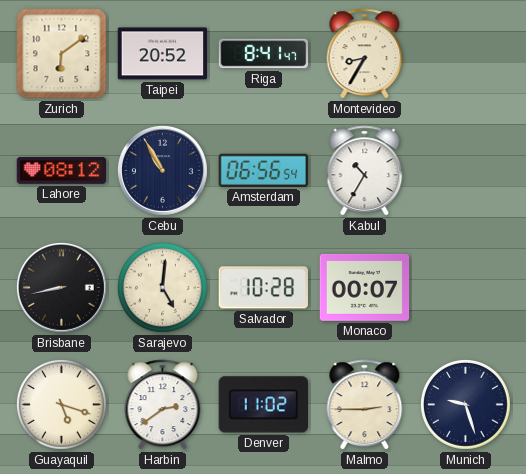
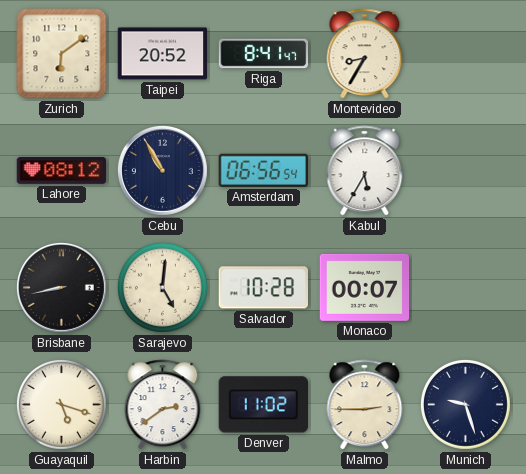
Kabul: 10:35 -> 5:35
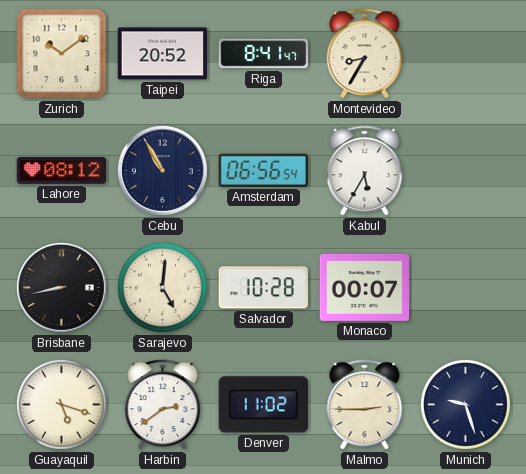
Zurich: 6:09 -> 10:09
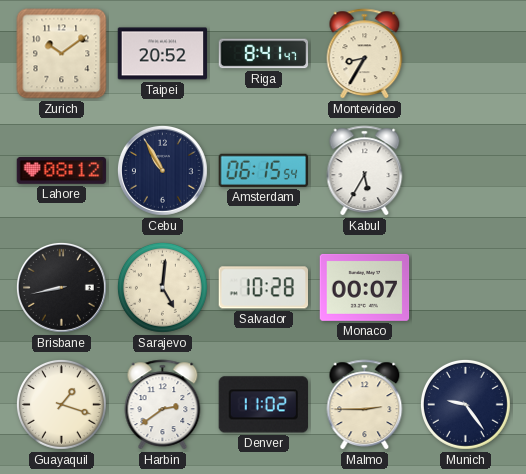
Amsterdam: 06:56 -> 06:15
Guayaquil: 5:18 -> 1:18
Munich: 9:27 -> 9:24
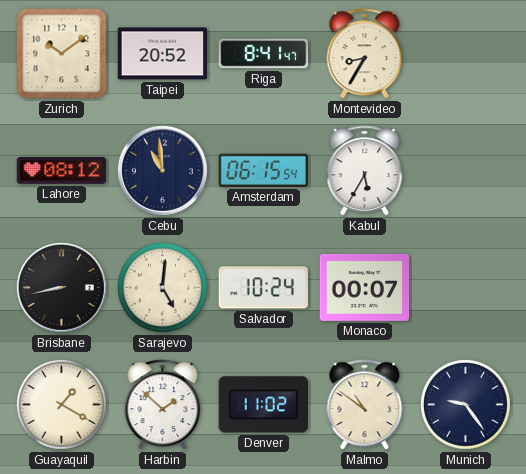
Cebu: 10:55 -> 10:59
Salvador: 10:28 -> 10:24
Guayaquil: 1:18 -> 1:20
Harbin: 2:39 -> 1:52
Malmo: 2:45 -> 10:51
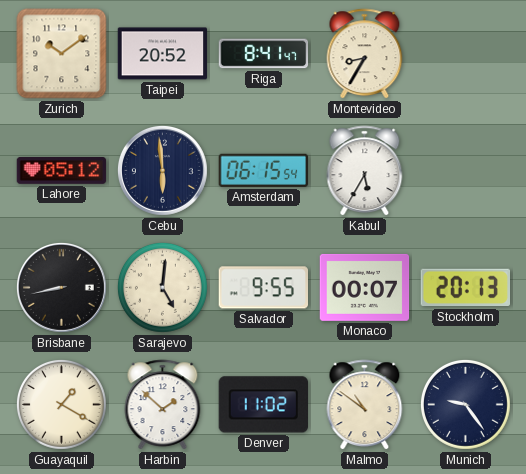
Lahore: 08:12 -> 05:12
Cebu: 10:59 -> 5:59
Salvador: 10:24 -> 9:55
Stockholm: none -> 20:13
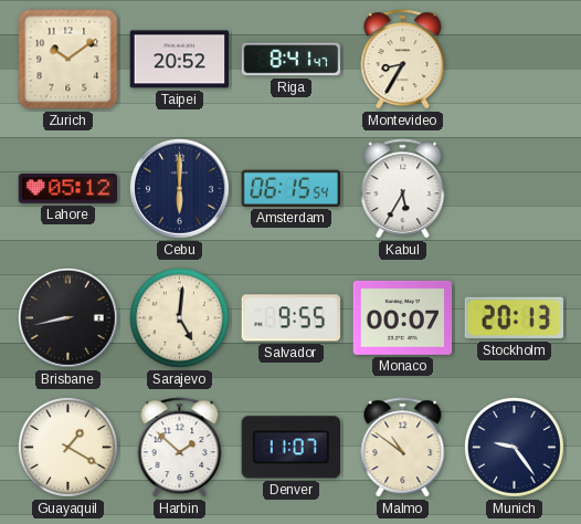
Cebu: 5:59 -> 6:00
Denver: 11:02 -> 11:07
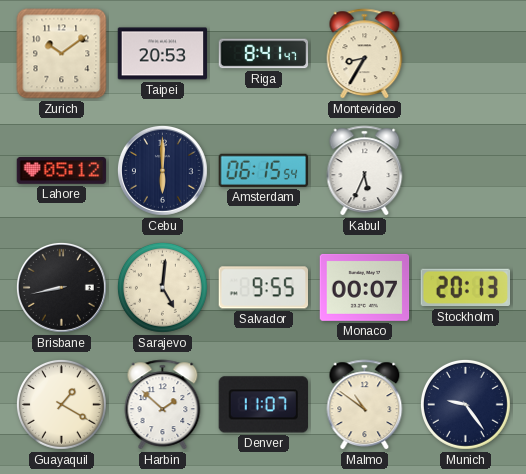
Taipei: 20:52 -> 20:53
Kabul: 5:35 -> 5:34
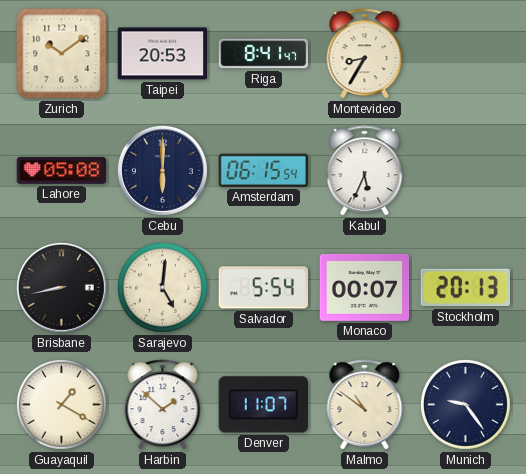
Lahore: 05:12 -> 05:08
Salvador: 9:55 -> 5:54
